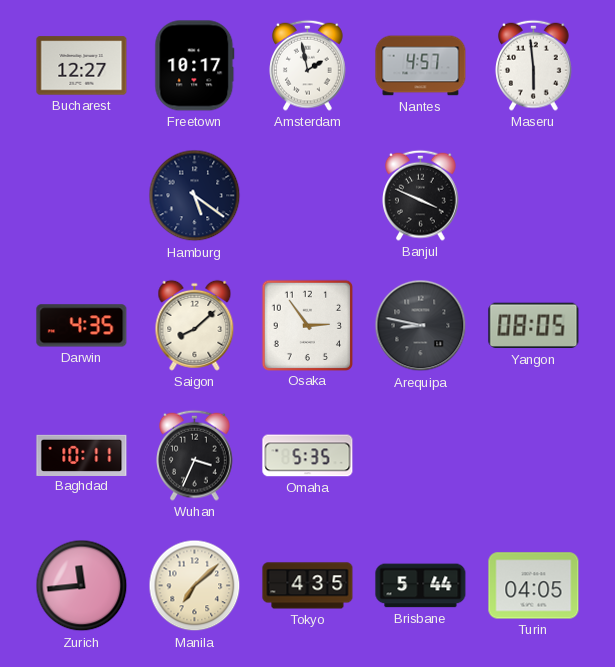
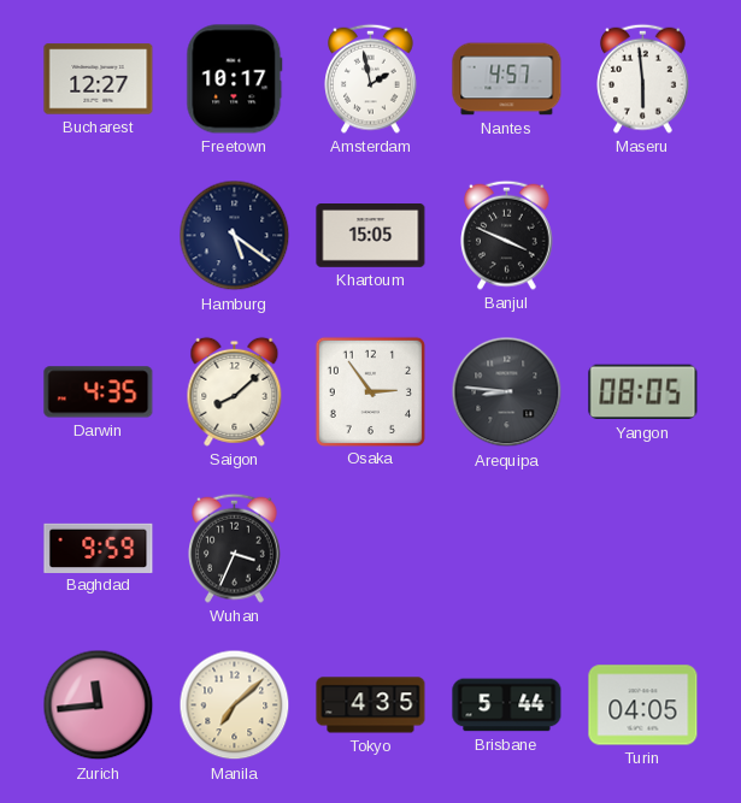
Khartoum: none -> 15:05
Arequipa: 8:47 -> 8:46
Baghdad: 10:11 -> 9:59
Omaha: 5:35 -> none
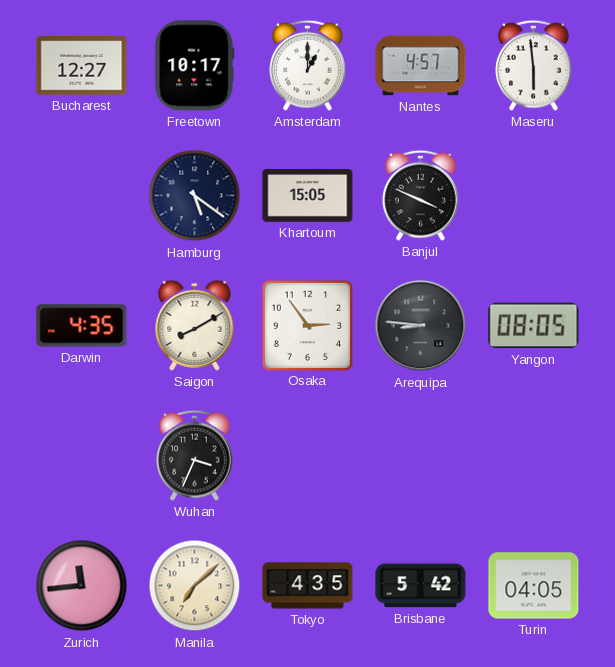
Amsterdam: 1:58 -> 1:00
Saigon: 8:08 -> 8:10
Baghdad: 9:59 -> none
Brisbane: 5:44 -> 5:42
